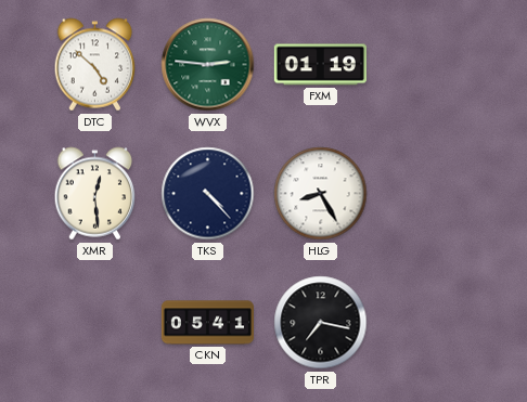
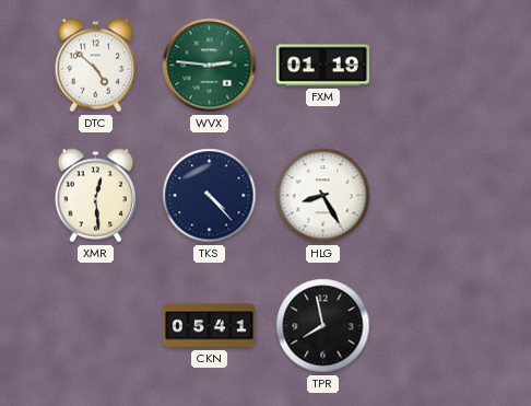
TPR: 7:17 -> 7:58
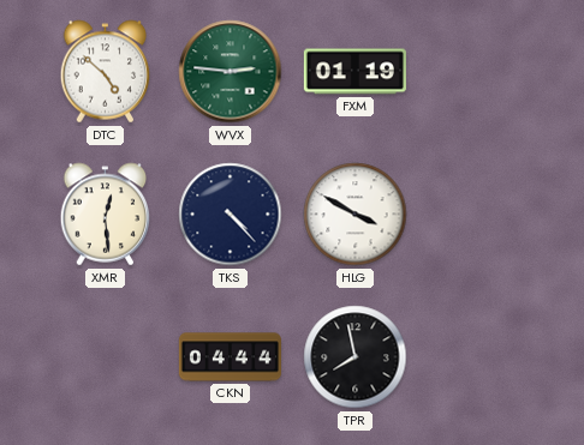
HLG: 8:25 -> 3:50
CKN: 05:41 -> 04:44
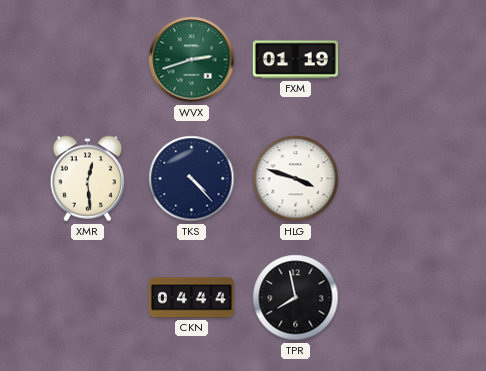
DTC: 4:52 -> none
WVX: 2:46 -> 2:42
HLG: 3:50 -> 3:48
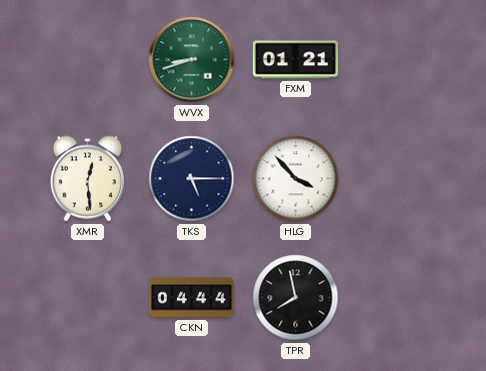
WVX: 2:42 -> 8:42
FXM: 01:19 -> 01:21
TKS: 4:23 -> 5:15
HLG: 3:48 -> 3:53
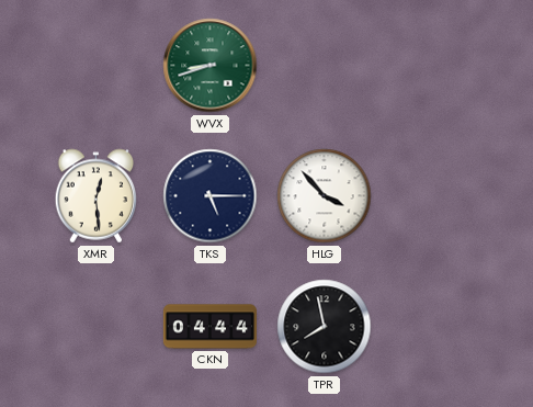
FXM: 01:21 -> none
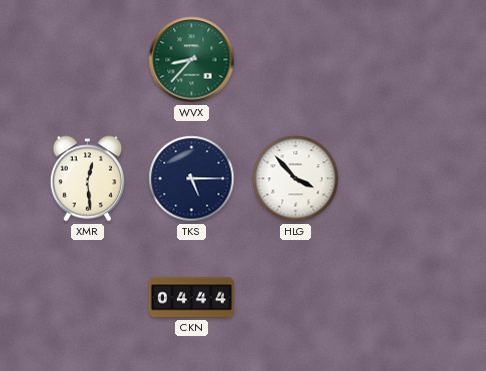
WVX: 8:42 -> 8:37
TPR: 7:58 -> none
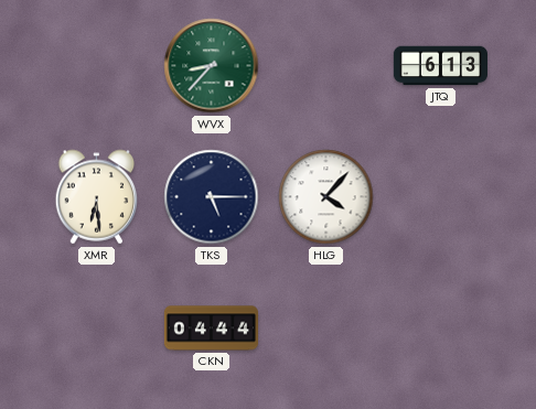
JTQ: none -> 6:13
XMR: 12:29 -> 6:29
HLG: 3:53 -> 4:07
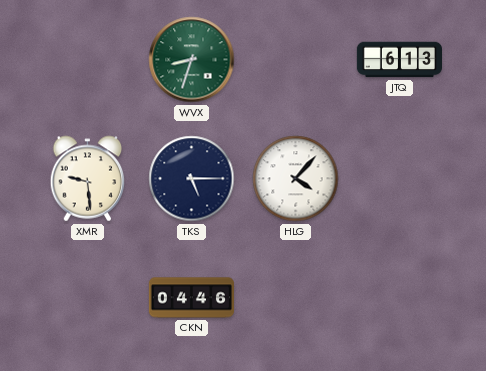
WVX: 8:37 -> 8:33
XMR: 6:29 -> 9:29
CKN: 04:44 -> 04:46
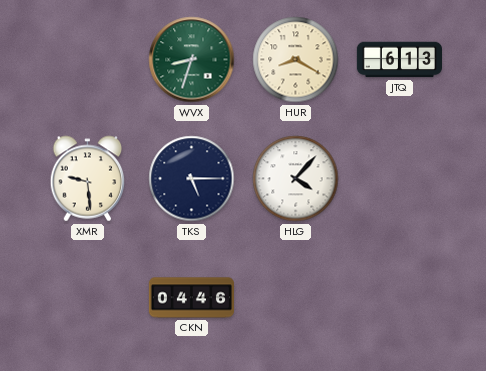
HUR: none -> 8:20
